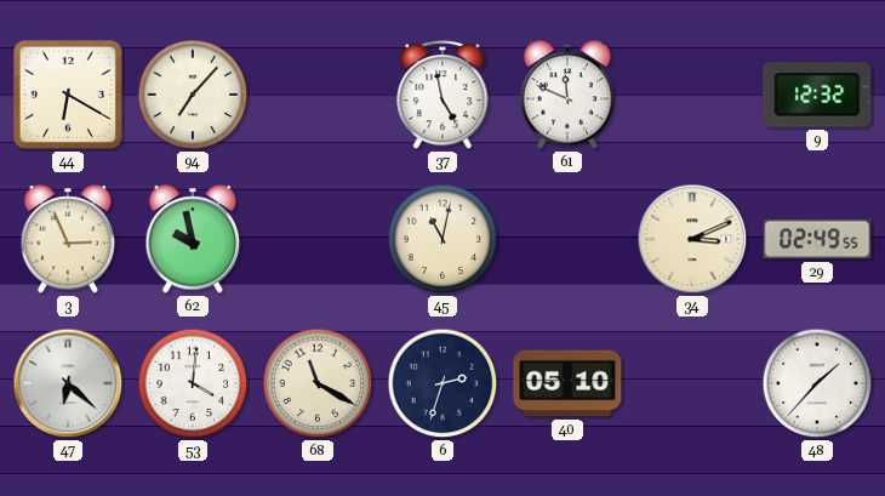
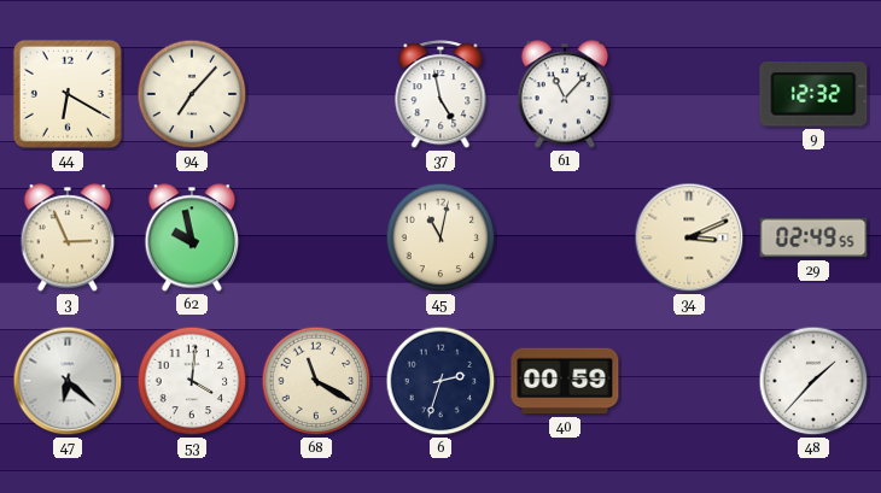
61: 11:49 -> 11:07
40: 05:10 -> 00:59
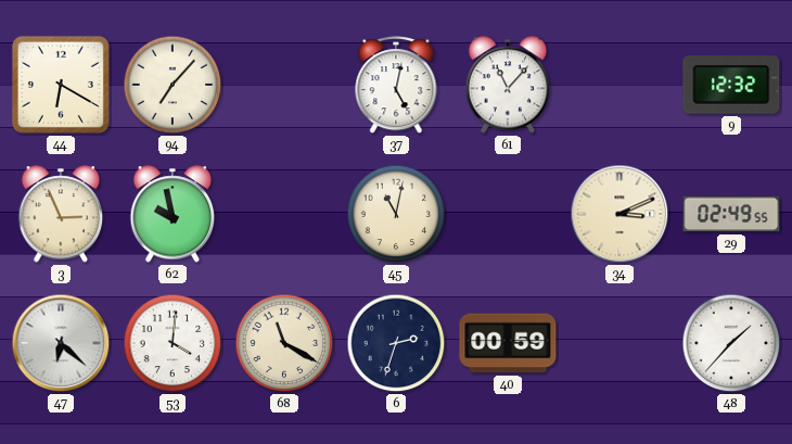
37: 4:58 -> 5:02
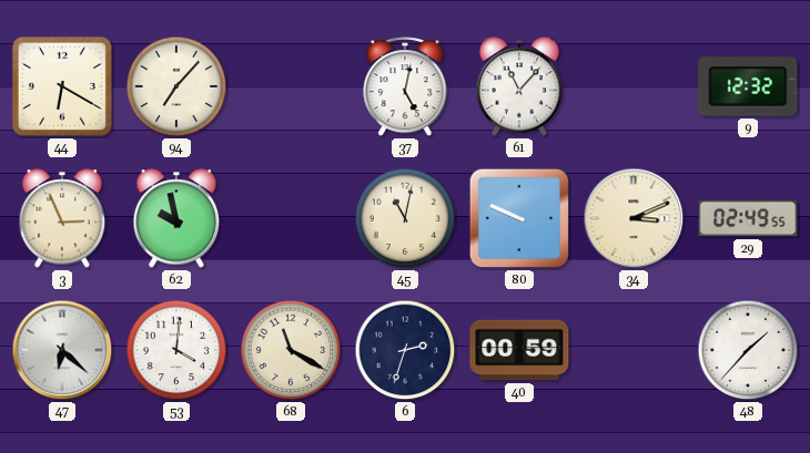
80: none -> 9:49
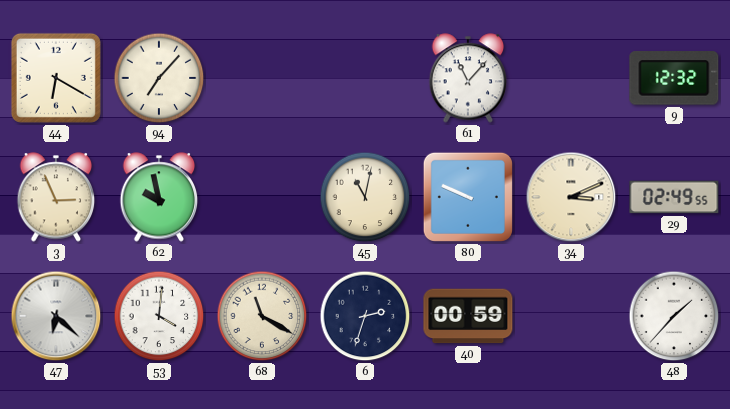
37: 5:02 -> none
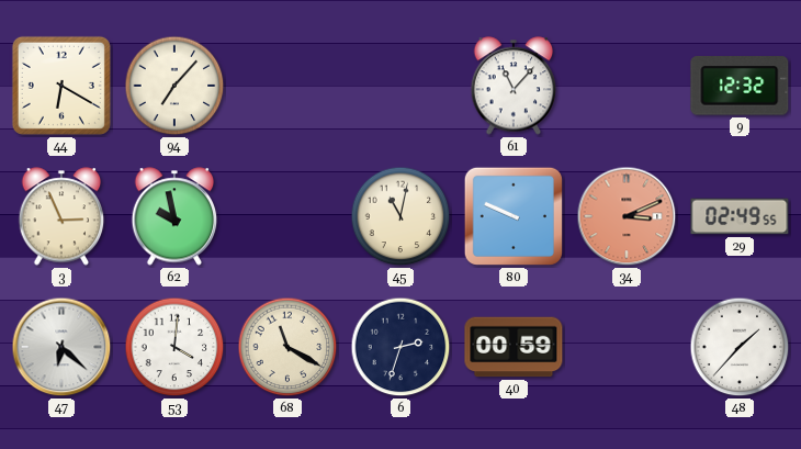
34 dial: cream -> salmon
